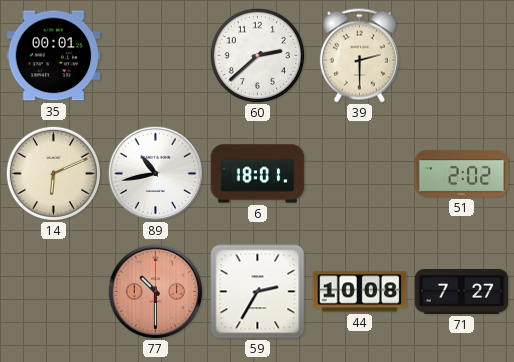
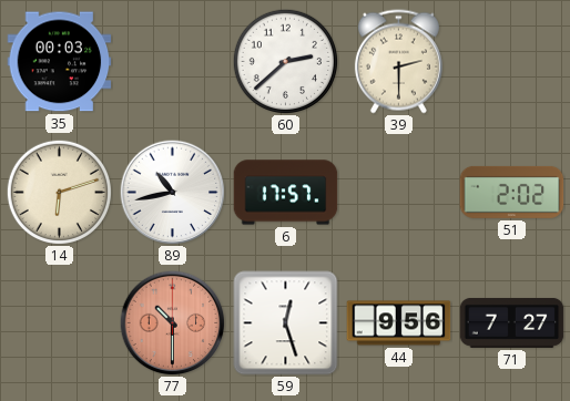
35: 00:01 -> 00:03
14: 6:11 -> 6:12
6: 18:01 -> 17:57
59: 2:35 -> 12:27
44: 10:08 -> 9:56
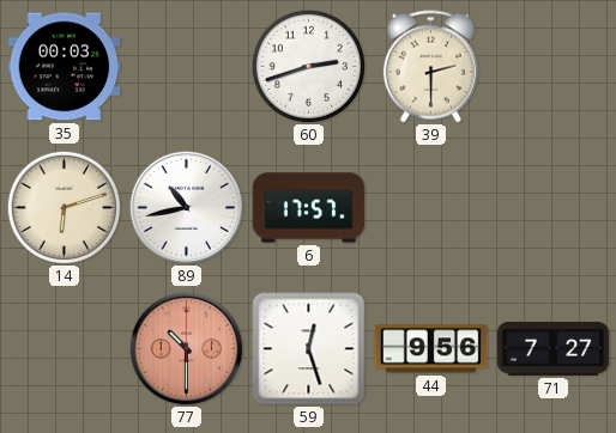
60: 2:38 -> 2:42
51: 2:02 -> none
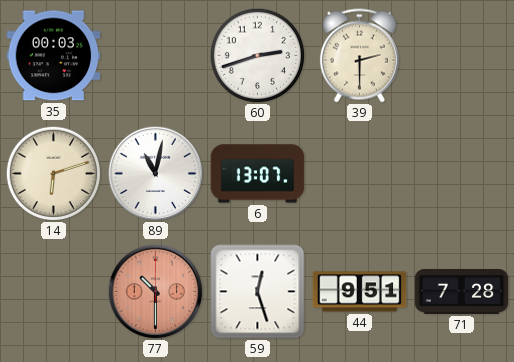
89: 10:43 -> 11:02
6: 17:57 -> 13:07
44: 9:56 -> 9:51
71: 7:27 -> 7:28
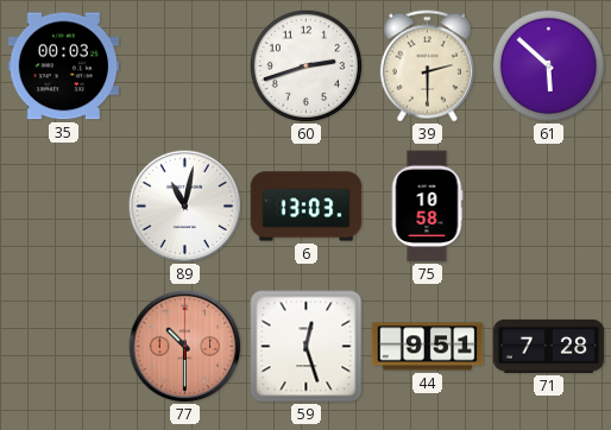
61: none -> 5:52
14: 6:12 -> none
6: 13:07 -> 13:03
75: none -> 10:58
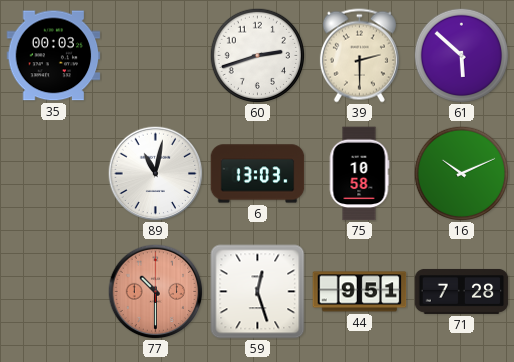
16: none -> 10:11
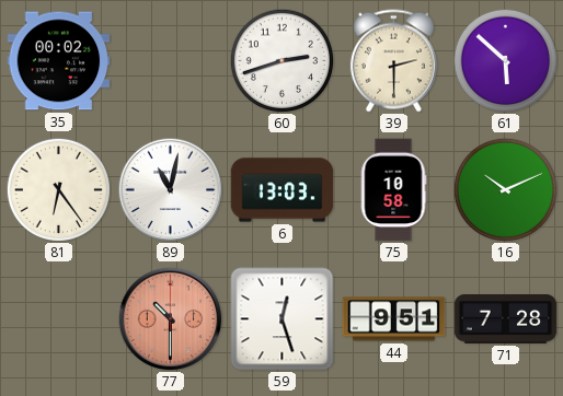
35: 00:03 -> 00:02
81: none -> 6:24
